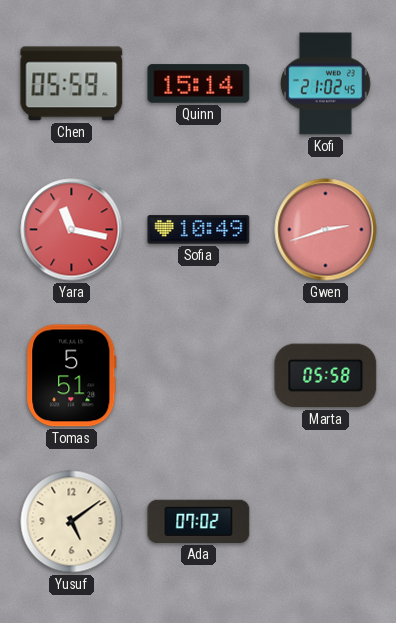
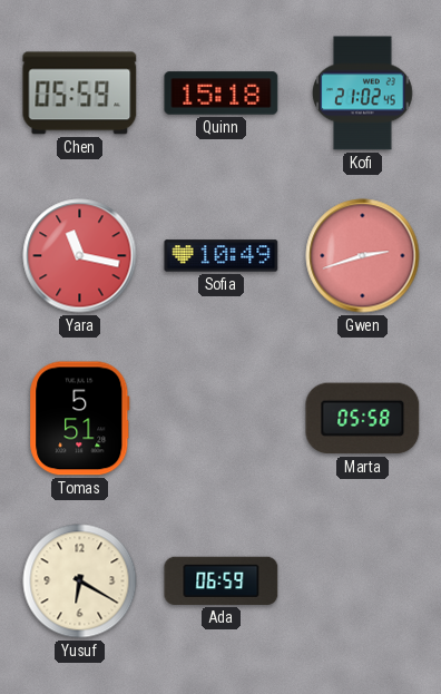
Quinn: 15:14 -> 15:18
Yusuf: 5:09 -> 6:20
Ada: 07:02 -> 06:59
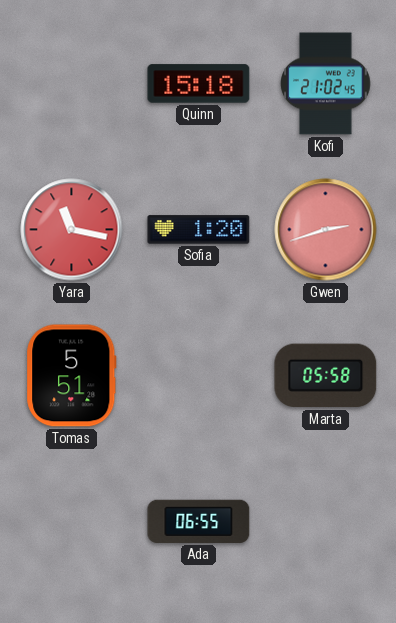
Chen: 05:59 -> none
Sofia: 10:49 -> 1:20
Yusuf: 6:20 -> none
Ada: 06:59 -> 06:55
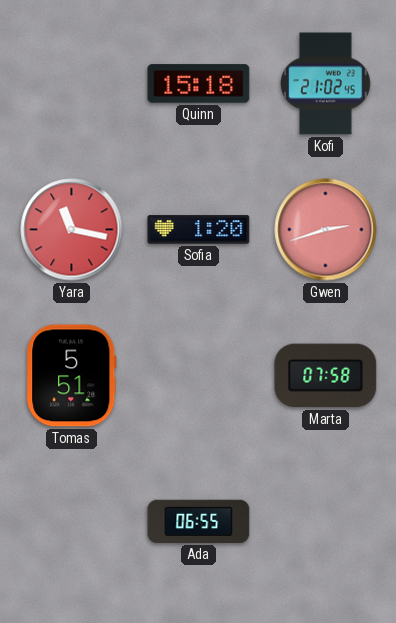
Marta: 05:58 -> 07:58
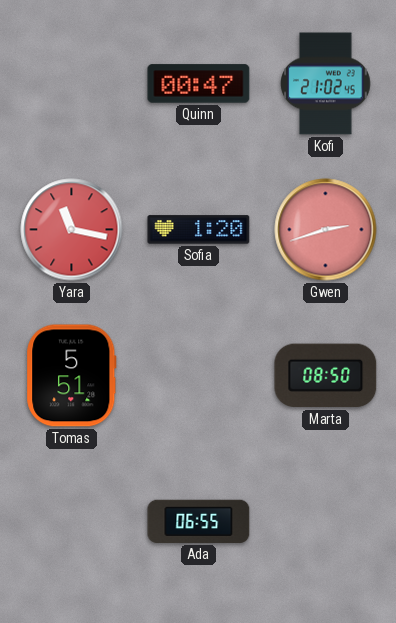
Quinn: 15:18 -> 00:47
Marta: 07:58 -> 08:50
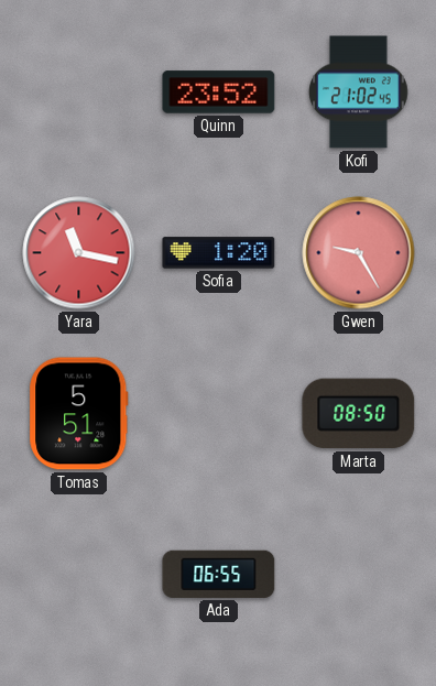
Quinn: 00:47 -> 23:52
Gwen: 2:42 -> 9:25
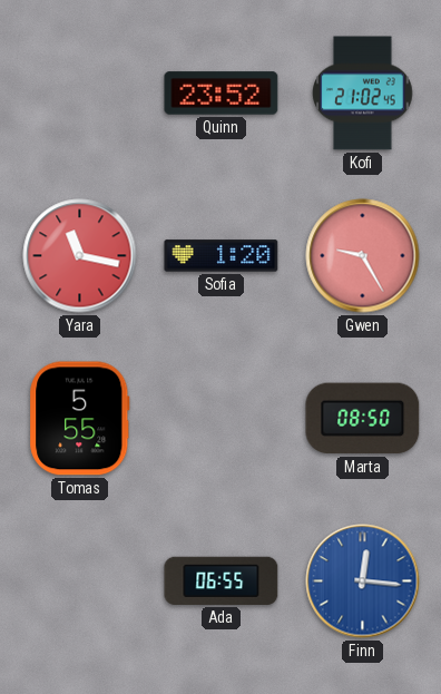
Tomas: 5:51 -> 5:55
Finn: none -> 12:16
